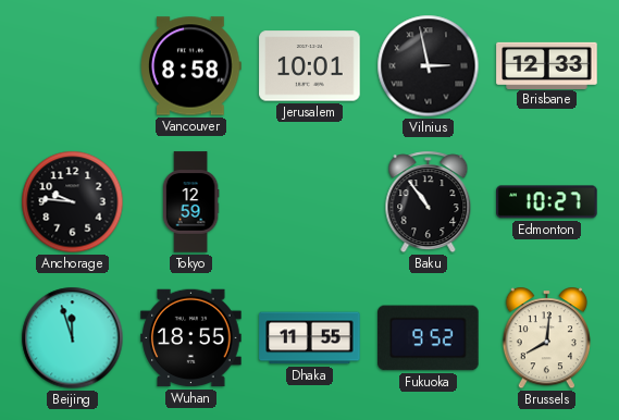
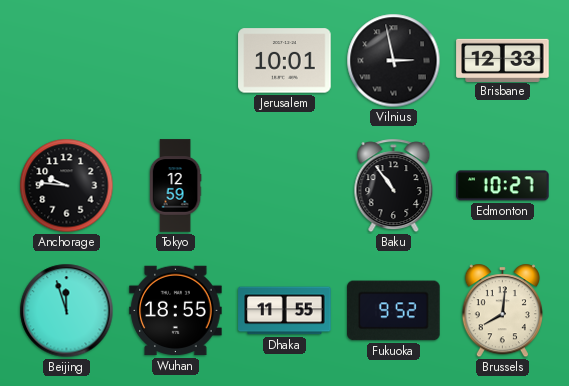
Vancouver: 8:58 -> none
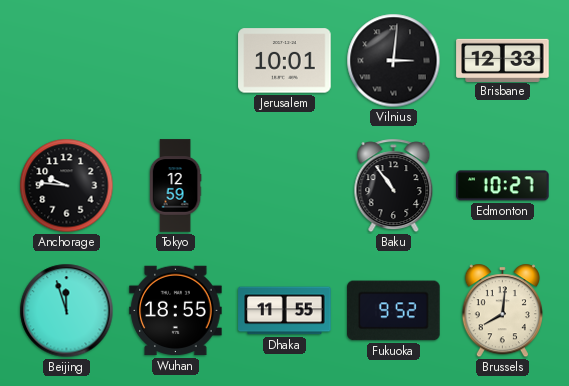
Vilnius: 2:58 -> 3:01
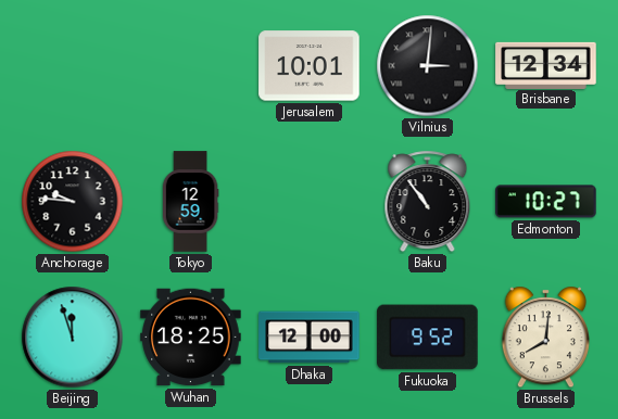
Brisbane: 12:33 -> 12:34
Wuhan: 18:55 -> 18:25
Dhaka: 11:55 -> 12:00
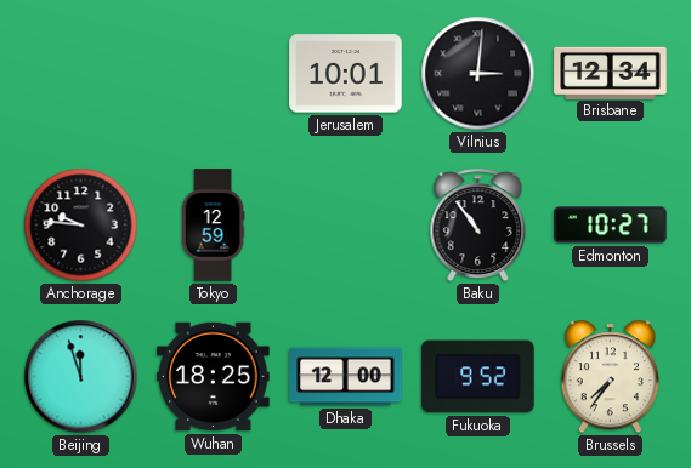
Brussels: 8:01 -> 7:36
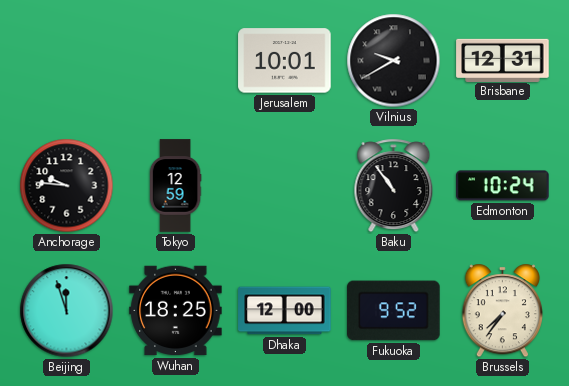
Vilnius: 3:01 -> 9:40
Brisbane: 12:34 -> 12:31
Edmonton: 10:27 -> 10:24
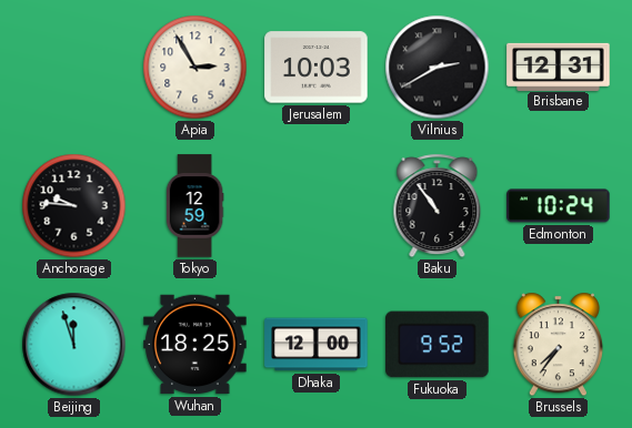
Apia: none -> 2:55
Jerusalem: 10:01 -> 10:03
Vilnius: 9:40 -> 2:40
